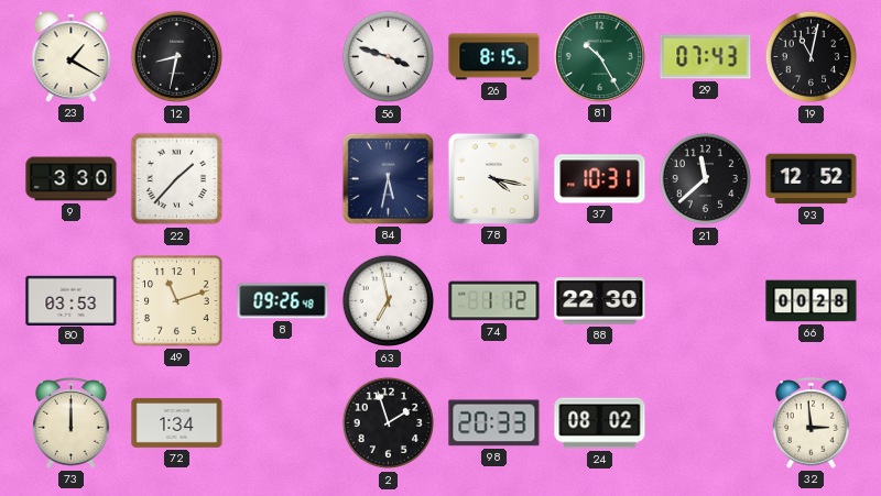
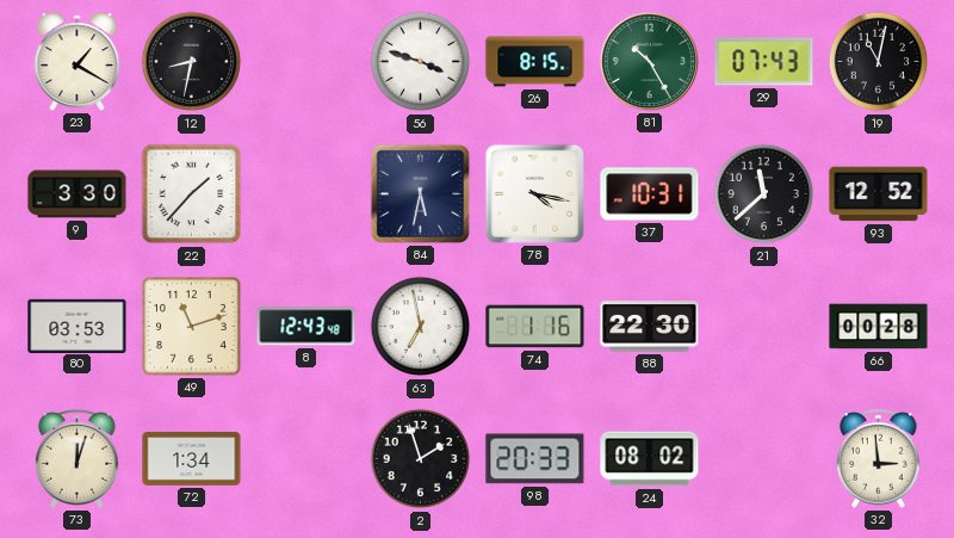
8: 09:26 -> 12:43
74: 1:12 -> 1:16
73: 12:00 -> 12:03
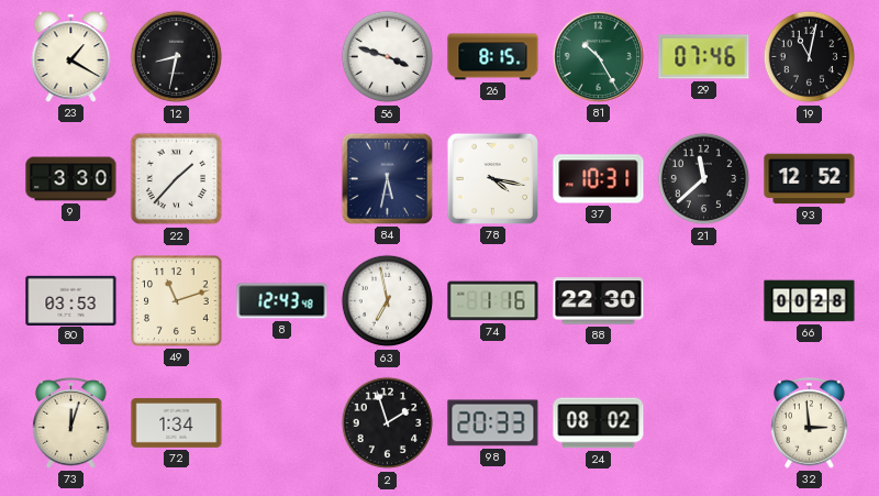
29: 07:43 -> 07:46
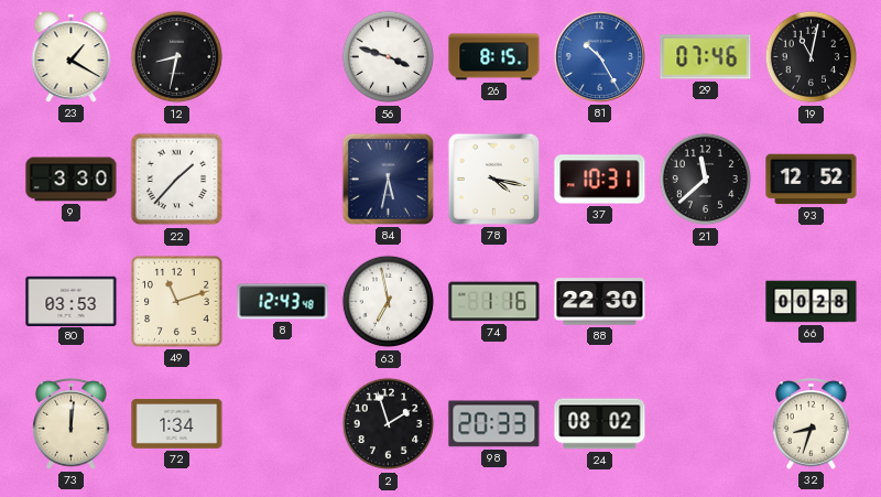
81 dial: green -> blue
73: 12:03 -> 12:01
32: 2:59 -> 8:33
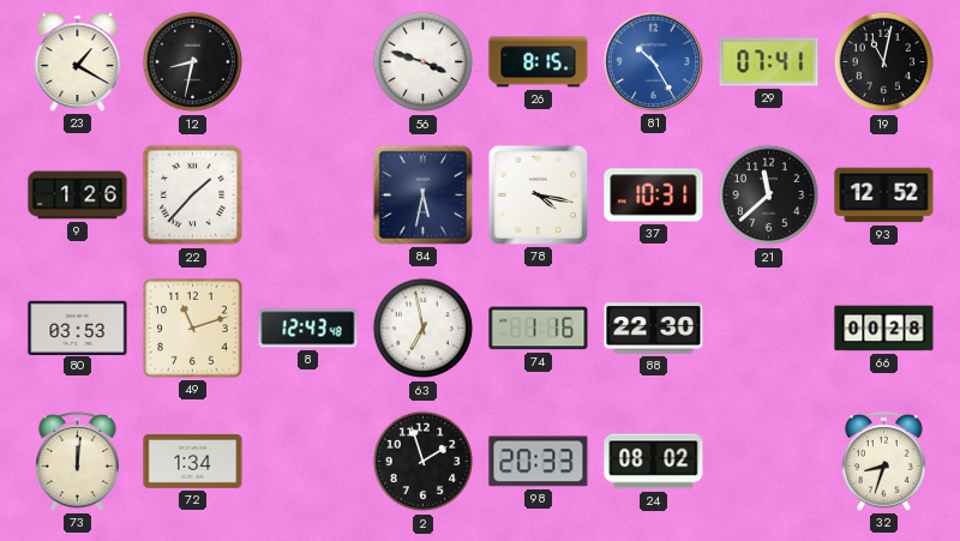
29: 07:46 -> 07:41
9: 3:30 -> 1:26
